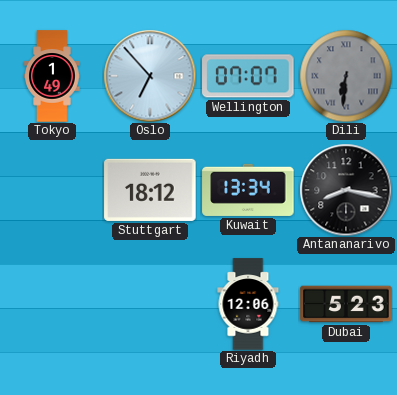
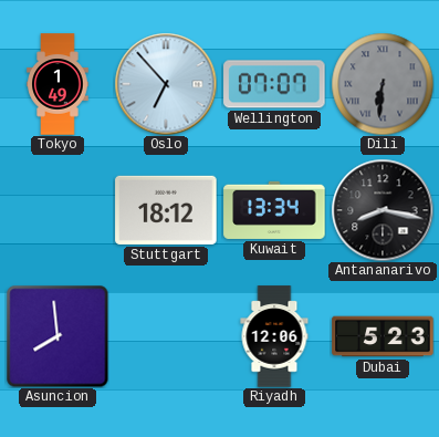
Asuncion: none -> 7:59
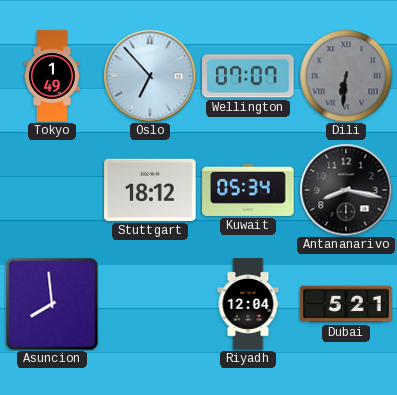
Kuwait: 13:34 -> 05:34
Riyadh: 12:06 -> 12:04
Dubai: 5:23 -> 5:21
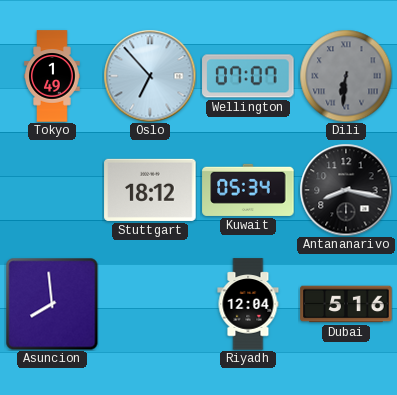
Dubai: 5:21 -> 5:16
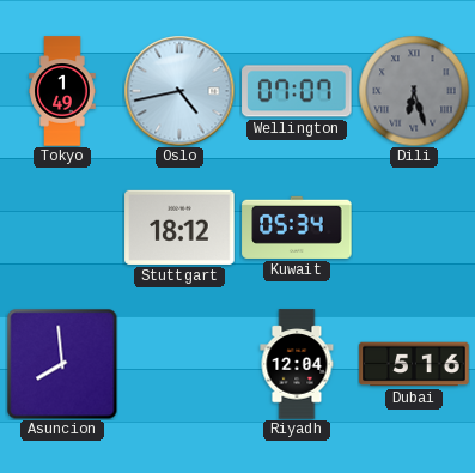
Oslo: 6:53 -> 4:43
Dili: 6:31 -> 6:27
Antananarivo: 8:17 -> none
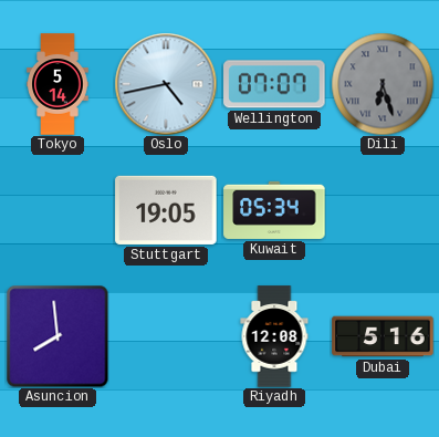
Tokyo: 1:49 -> 5:14
Stuttgart: 18:12 -> 19:05
Riyadh: 12:04 -> 12:08
